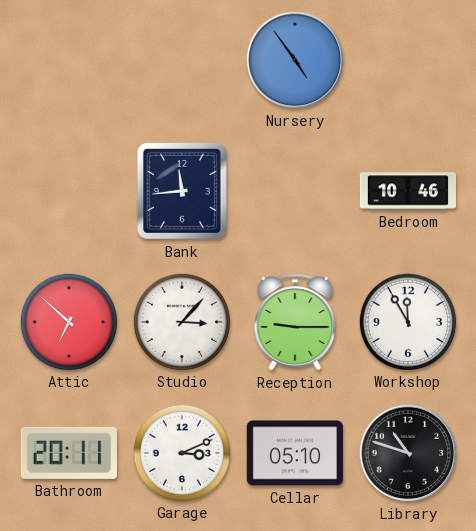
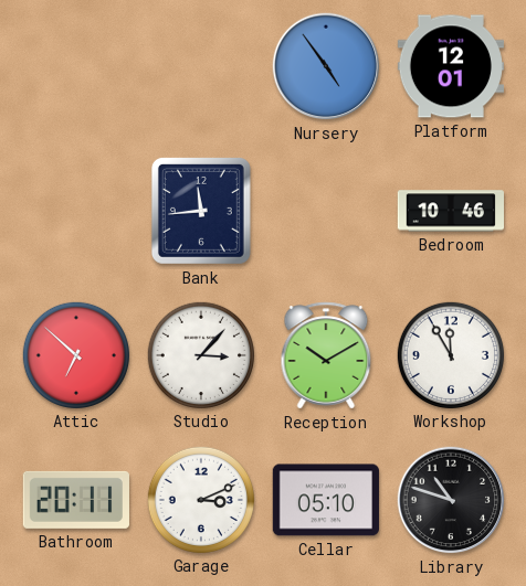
Platform: none -> 12:01
Reception: 9:15 -> 10:10
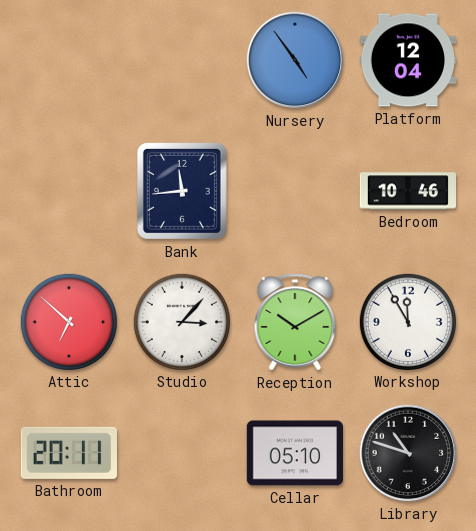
Platform: 12:01 -> 12:04
Garage: 3:11 -> none
